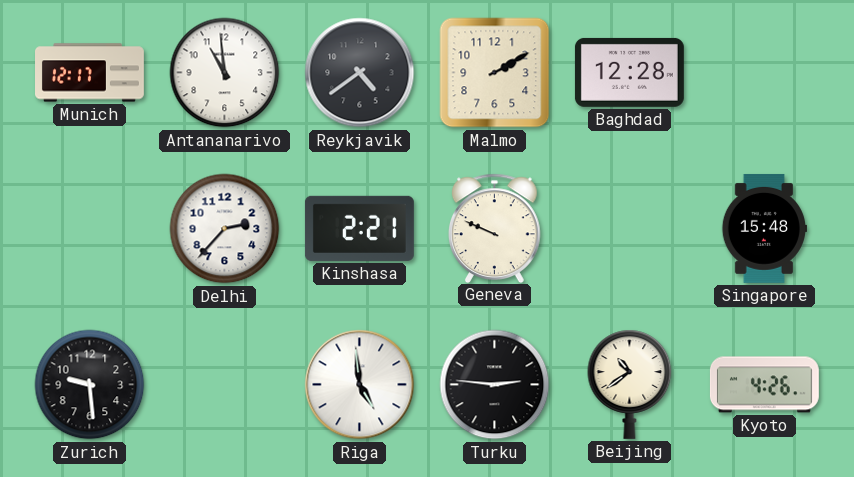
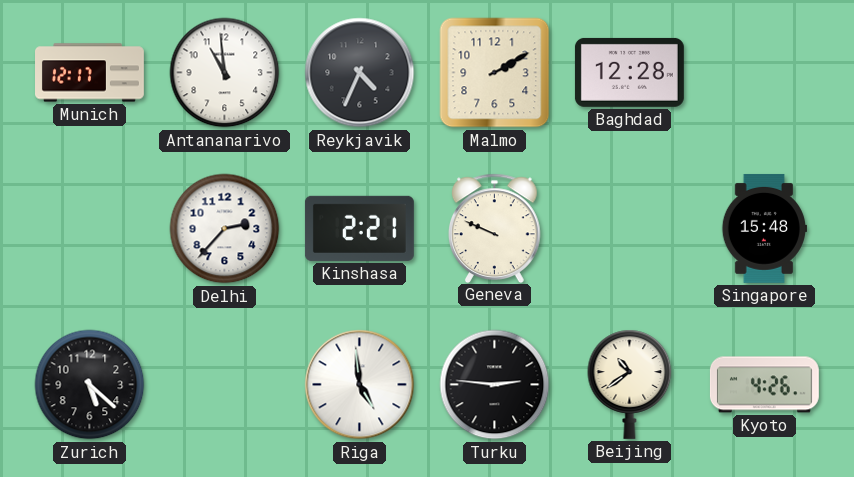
Reykjavik: 4:39 -> 4:34
Zurich: 9:29 -> 5:22
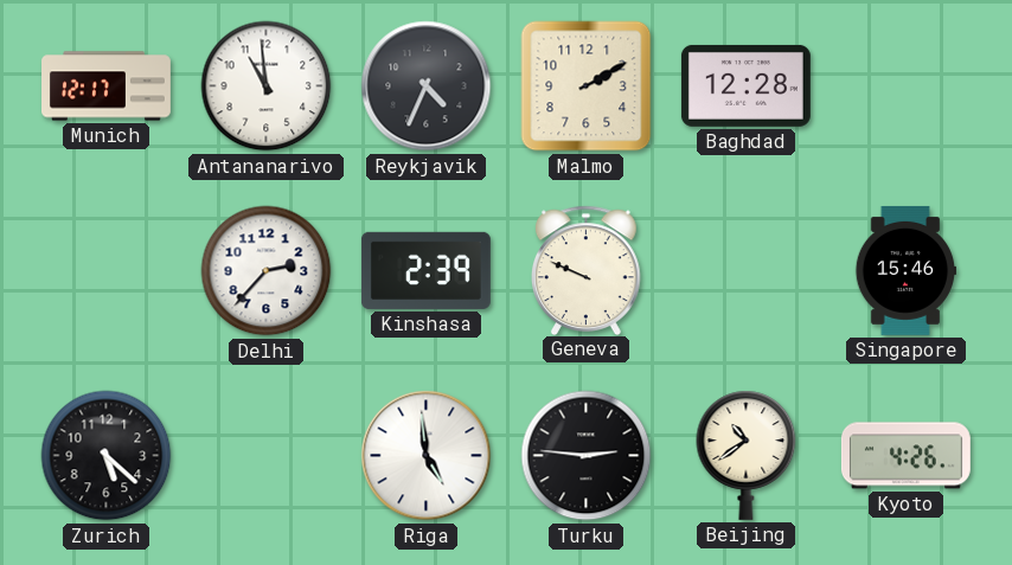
Kinshasa: 2:21 -> 2:39
Singapore: 15:48 -> 15:46
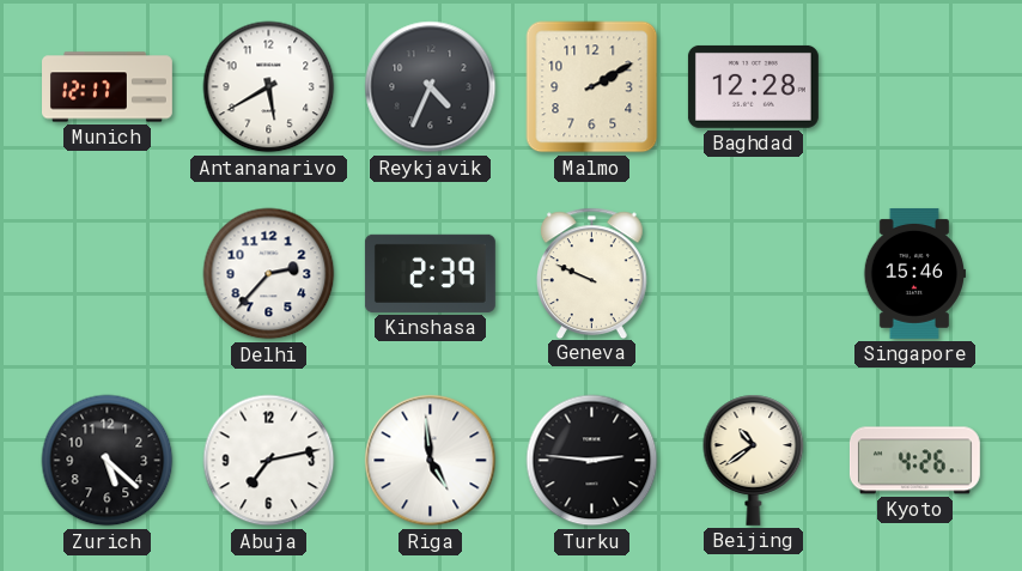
Antananarivo: 10:59 -> 5:40
Abuja: none -> 7:13
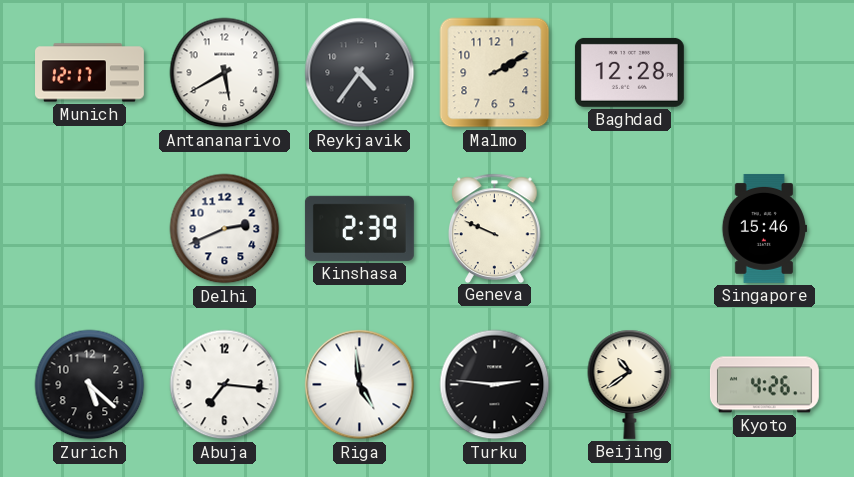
Reykjavik: 4:34 -> 4:36
Delhi: 2:37 -> 2:41
Abuja: 7:13 -> 7:16
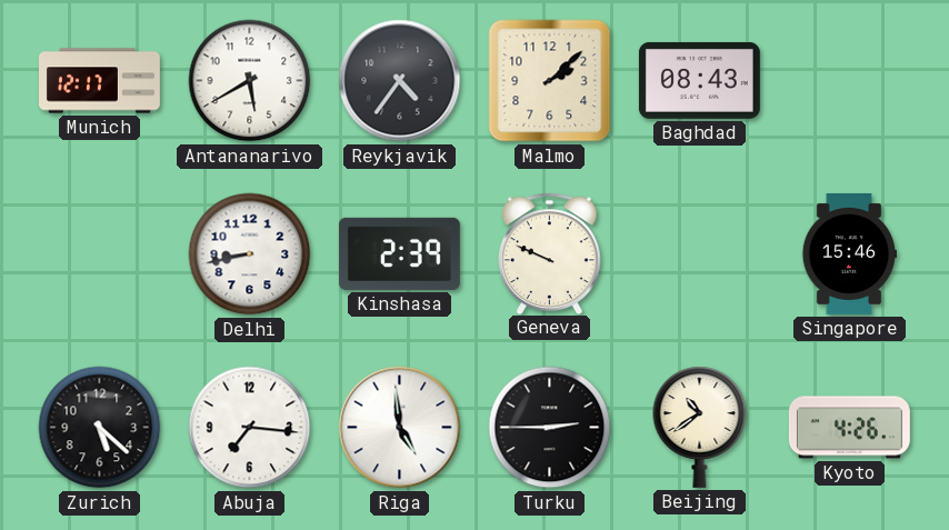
Malmo: 2:10 -> 2:08
Baghdad: 12:28 -> 08:43
Delhi: 2:41 -> 8:43
Turku: 2:46 -> 2:45
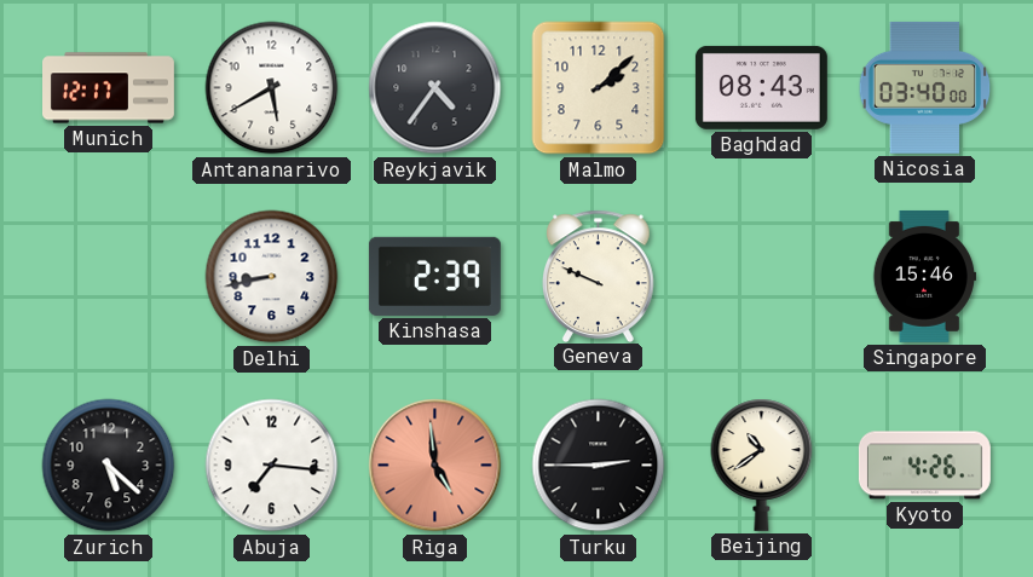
Nicosia: none -> 03:40
Riga dial: white -> salmon
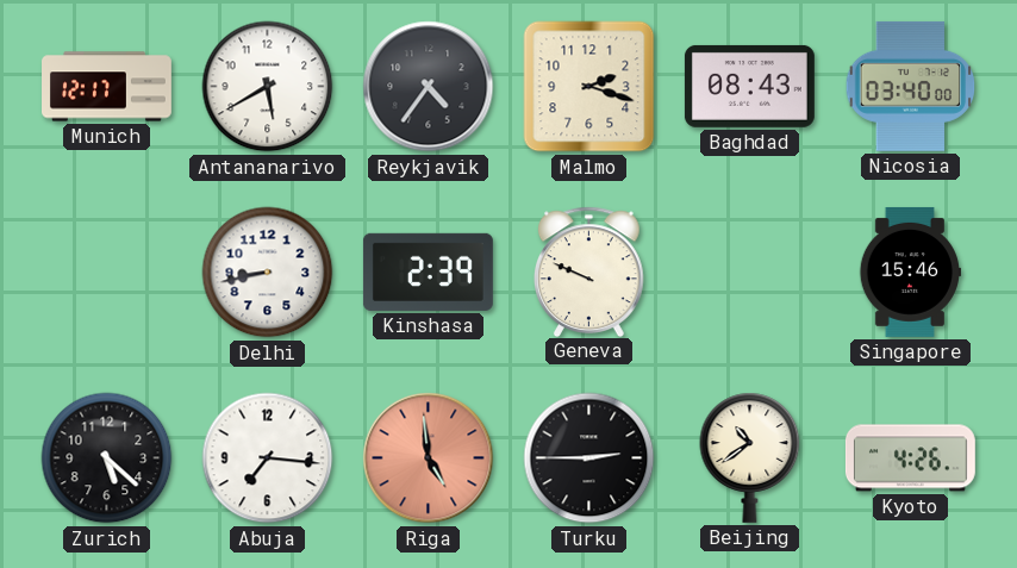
Malmo: 2:08 -> 2:18
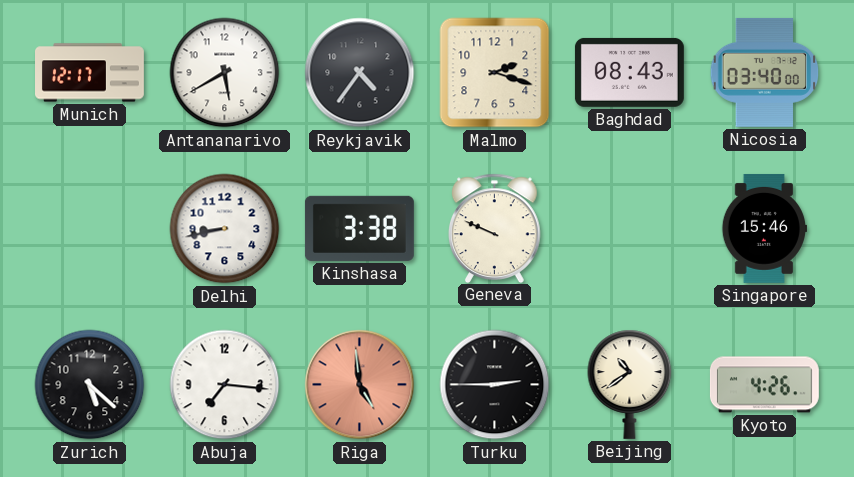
Kinshasa: 2:39 -> 3:38
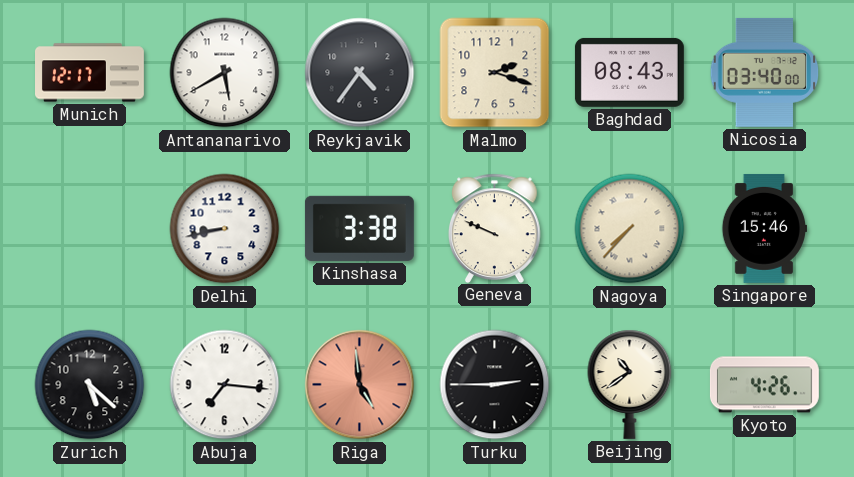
Nagoya: none -> 7:37
